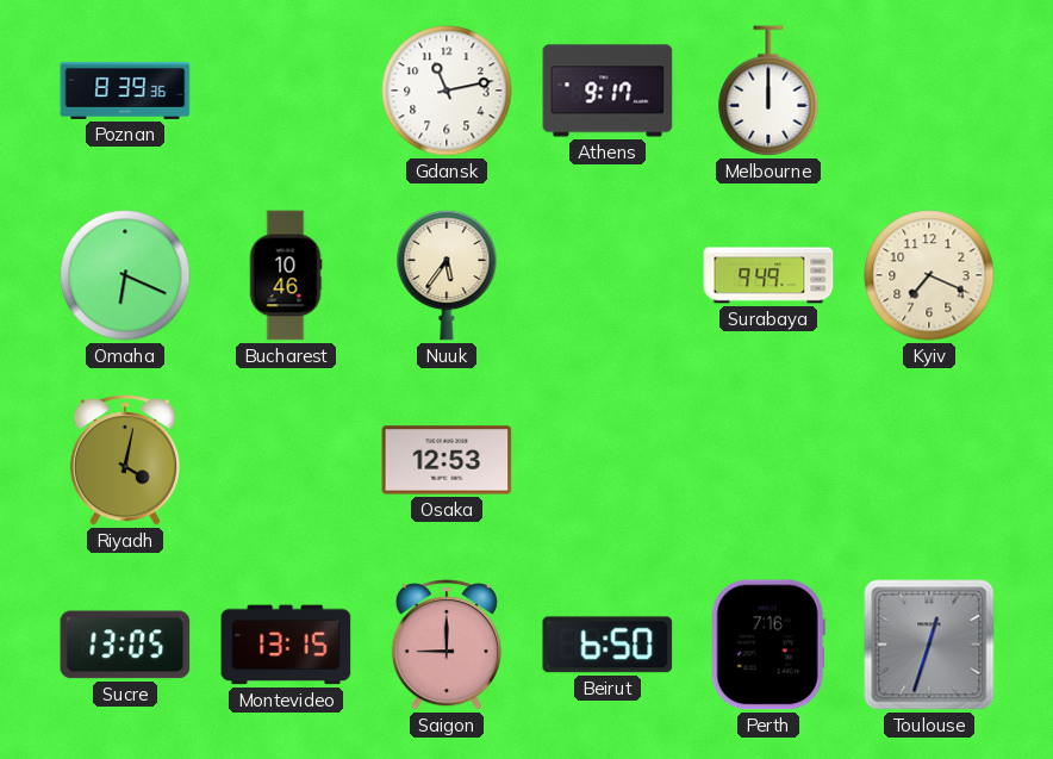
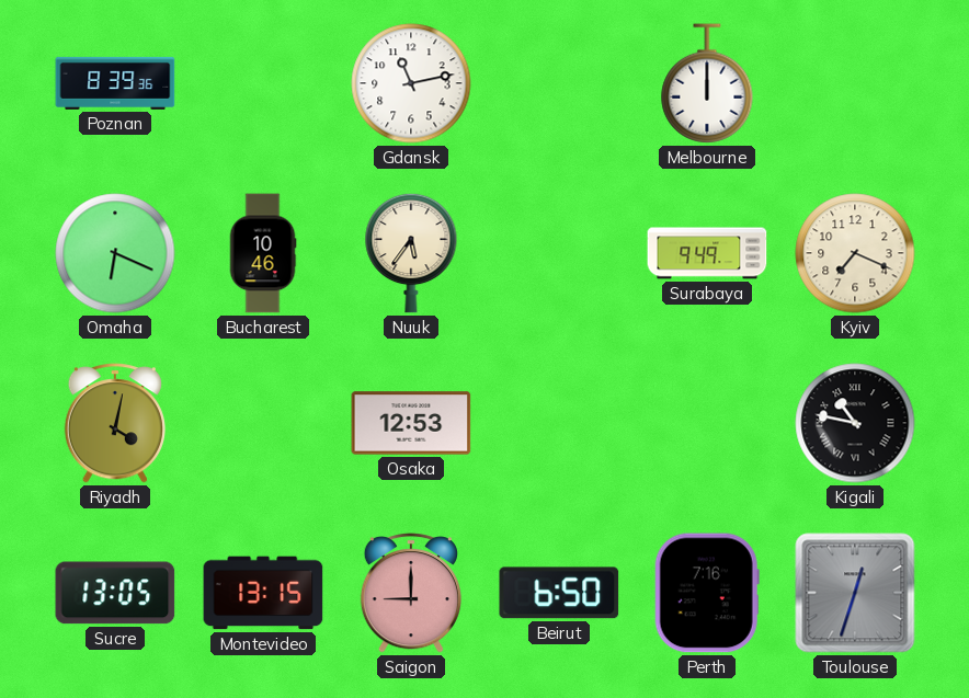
Athens: 9:17 -> none
Kigali: none -> 10:47
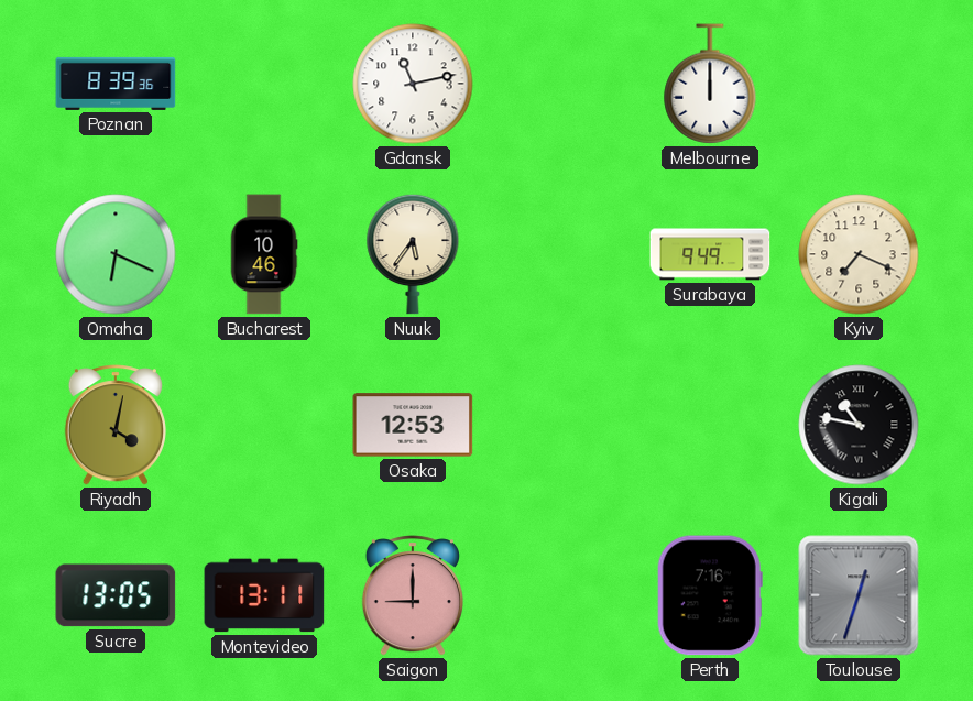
Montevideo: 13:15 -> 13:11
Beirut: 6:50 -> none
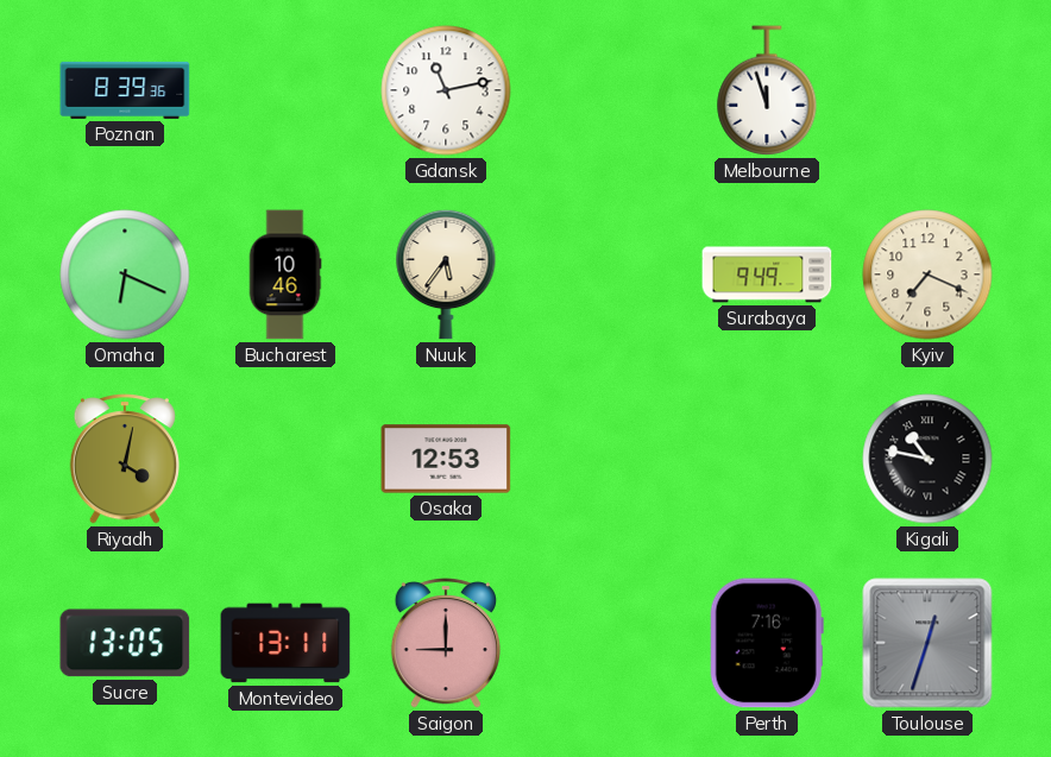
Melbourne: 12:00 -> 11:57
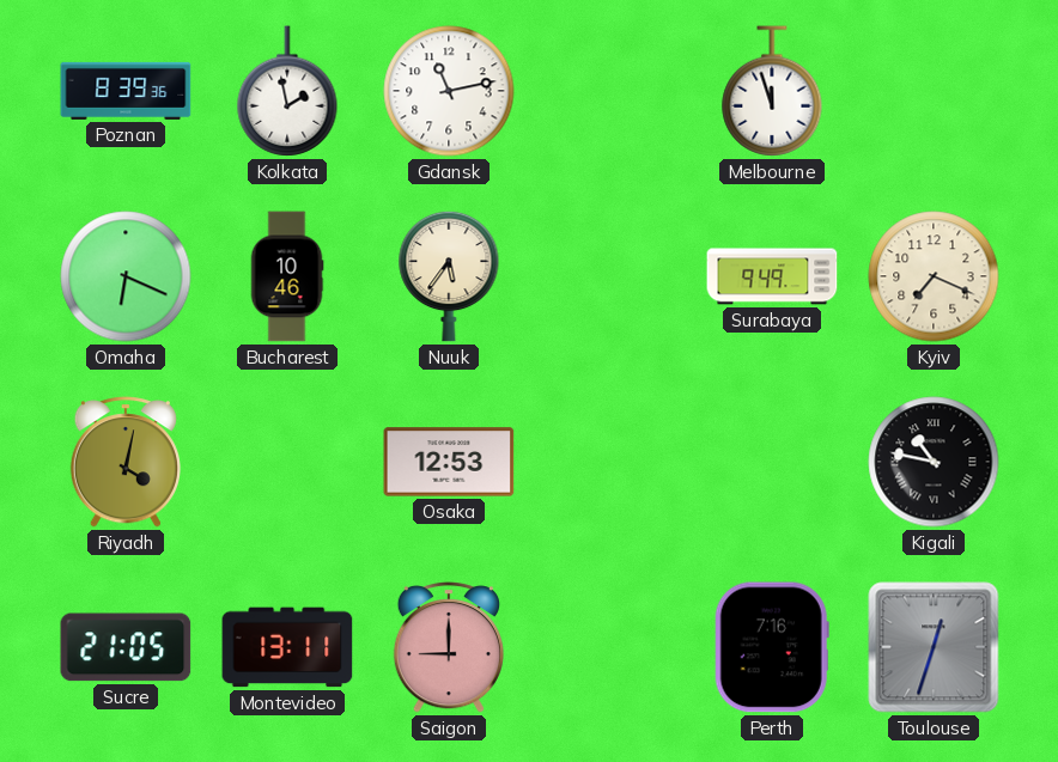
Kolkata: none -> 1:58
Sucre: 13:05 -> 21:05
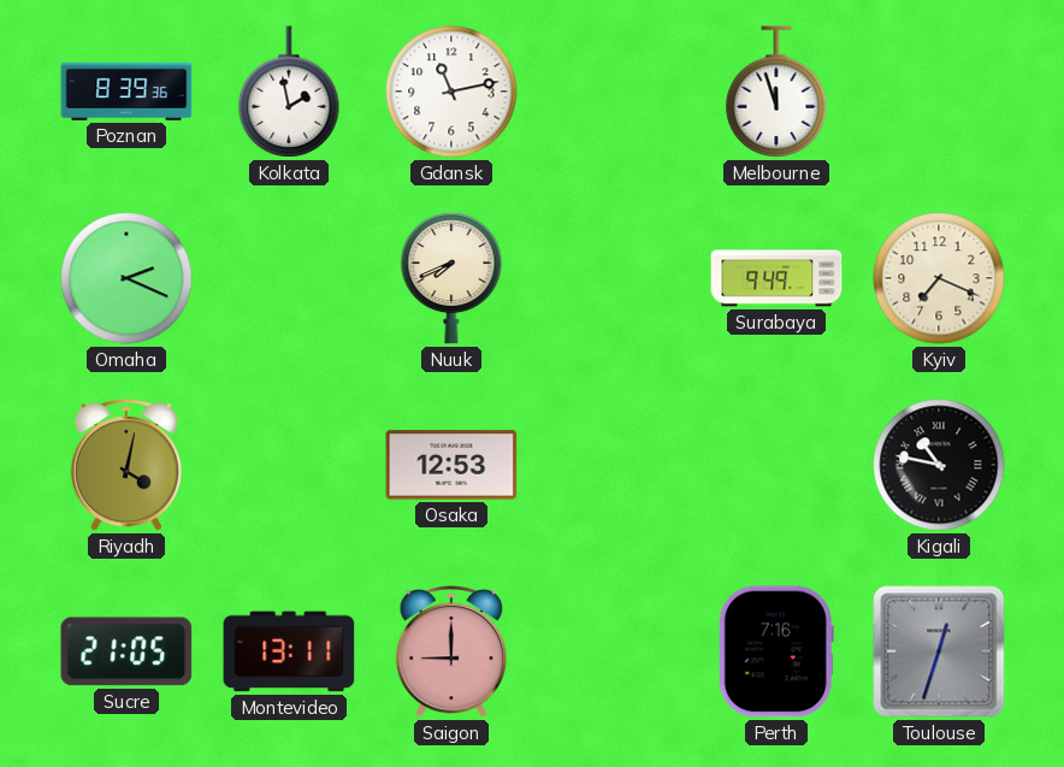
Omaha: 6:19 -> 2:19
Bucharest: 10:46 -> none
Nuuk: 5:36 -> 7:41
